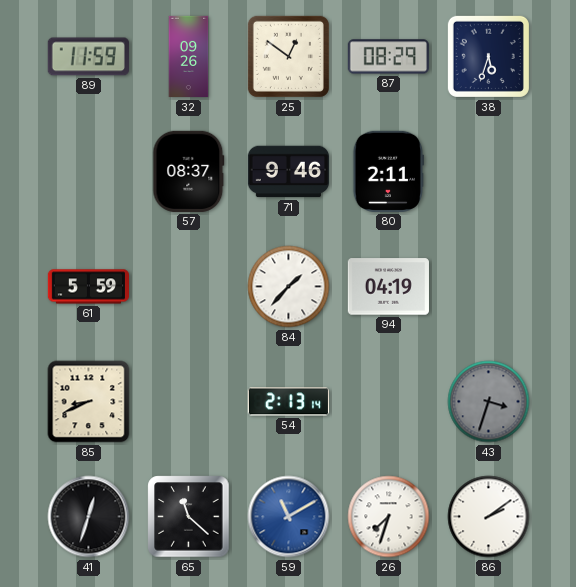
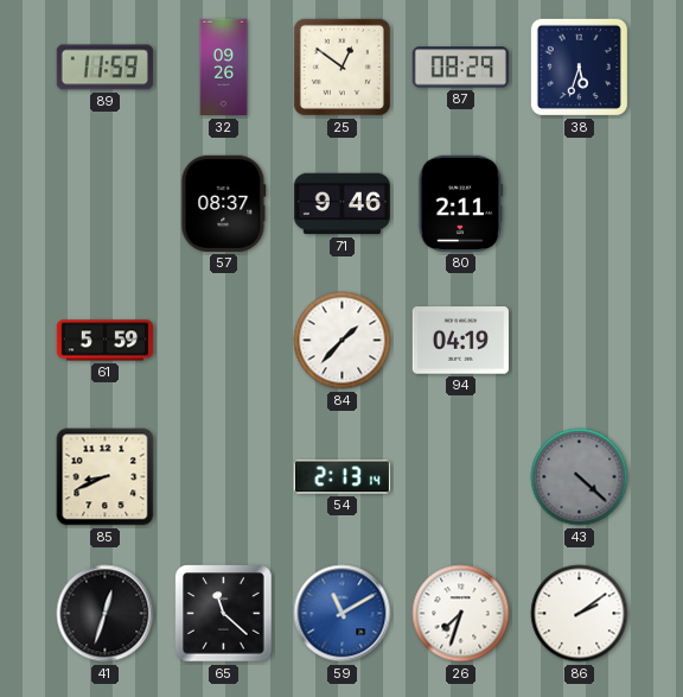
43: 3:33 -> 4:22
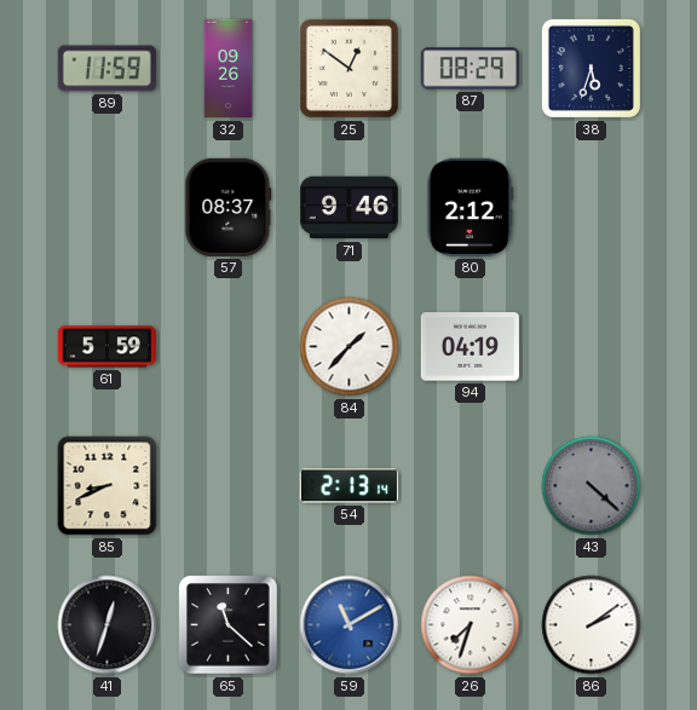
80: 2:11 -> 2:12
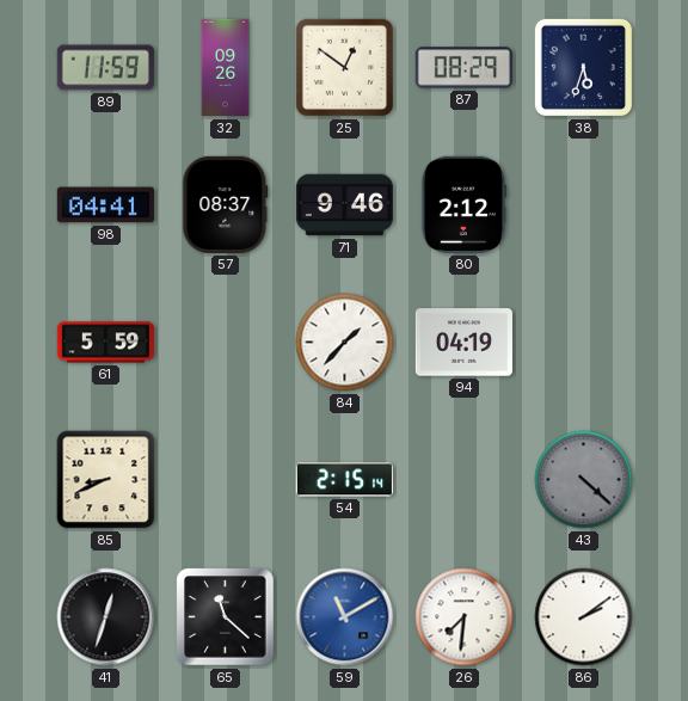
98: none -> 04:41
54: 2:13 -> 2:15
26: 7:33 -> 7:31
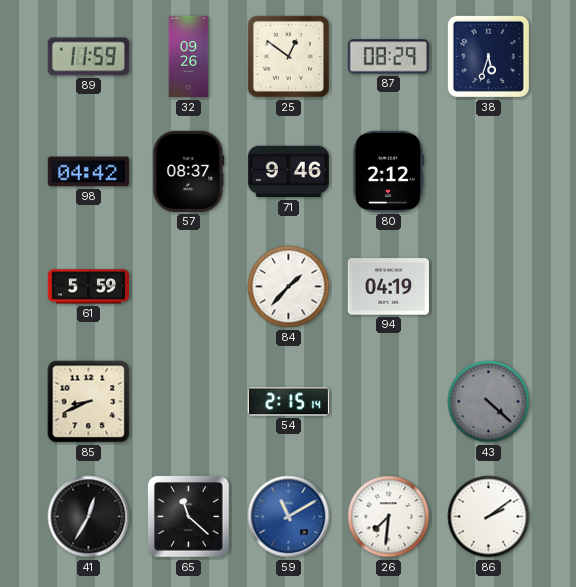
98: 04:41 -> 04:42
41: 12:33 -> 12:35
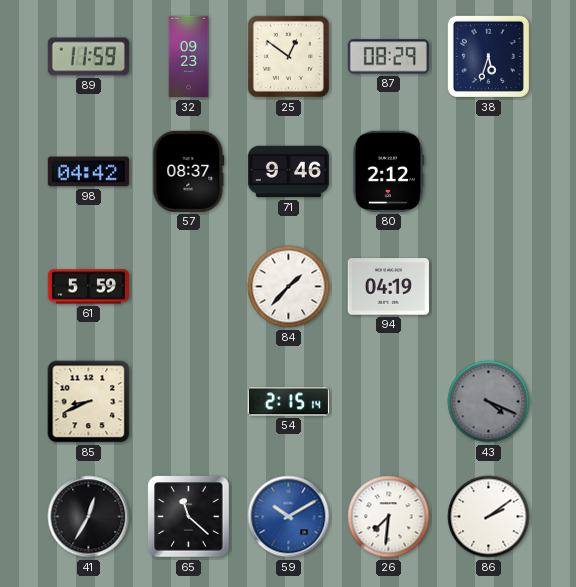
32: 09:26 -> 09:23
43: 4:22 -> 4:19
59: 11:10 -> 10:10
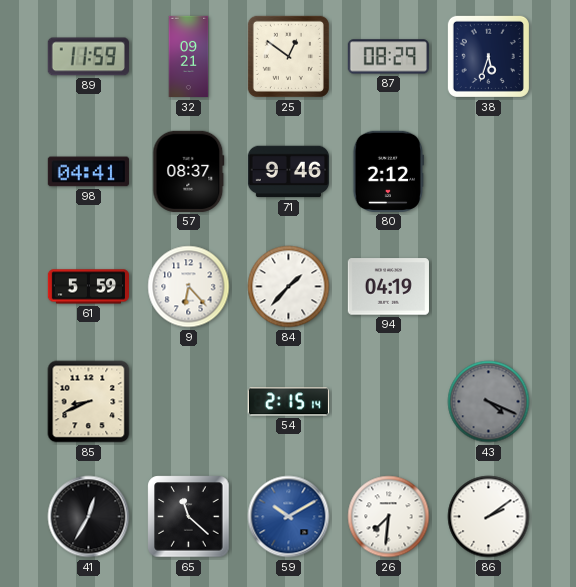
32: 09:23 -> 09:21
98: 04:42 -> 04:41
9: none -> 6:23
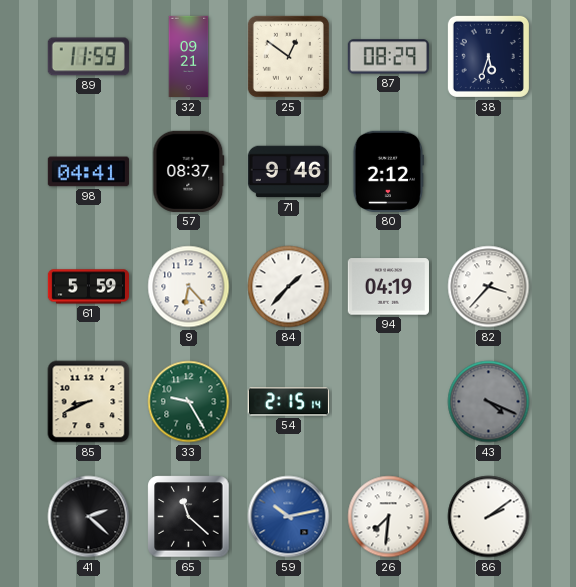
82: none -> 3:37
33: none -> 9:25
41: 12:35 -> 2:22
59: 10:10 -> 10:13
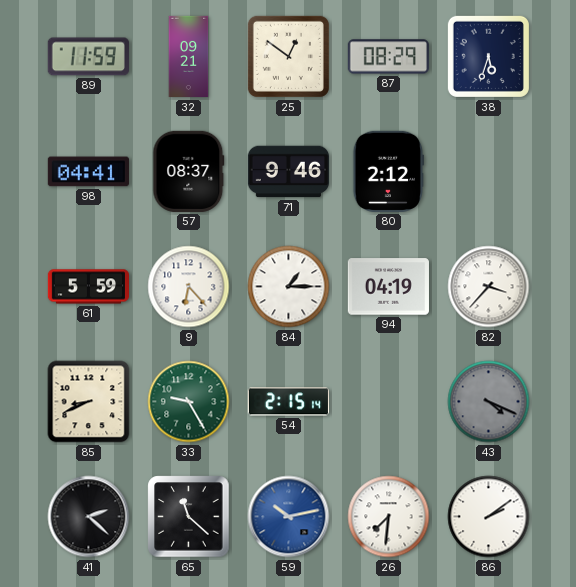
84: 1:37 -> 1:15
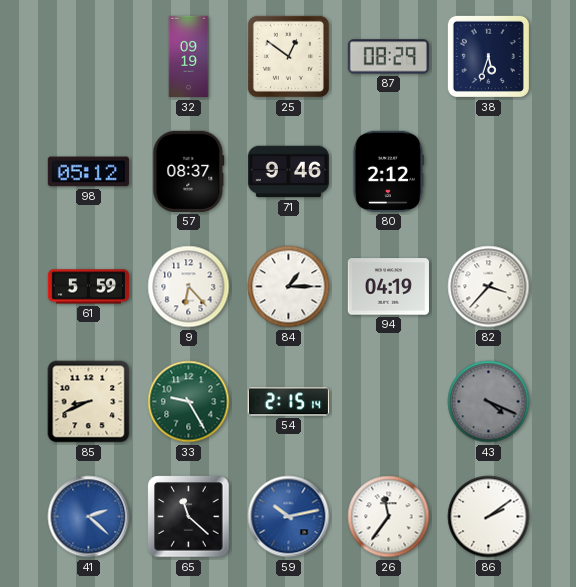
89: 11:59 -> none
32: 09:21 -> 09:19
98: 04:41 -> 05:12
41 dial: black -> blue
26: 7:31 -> 11:36
